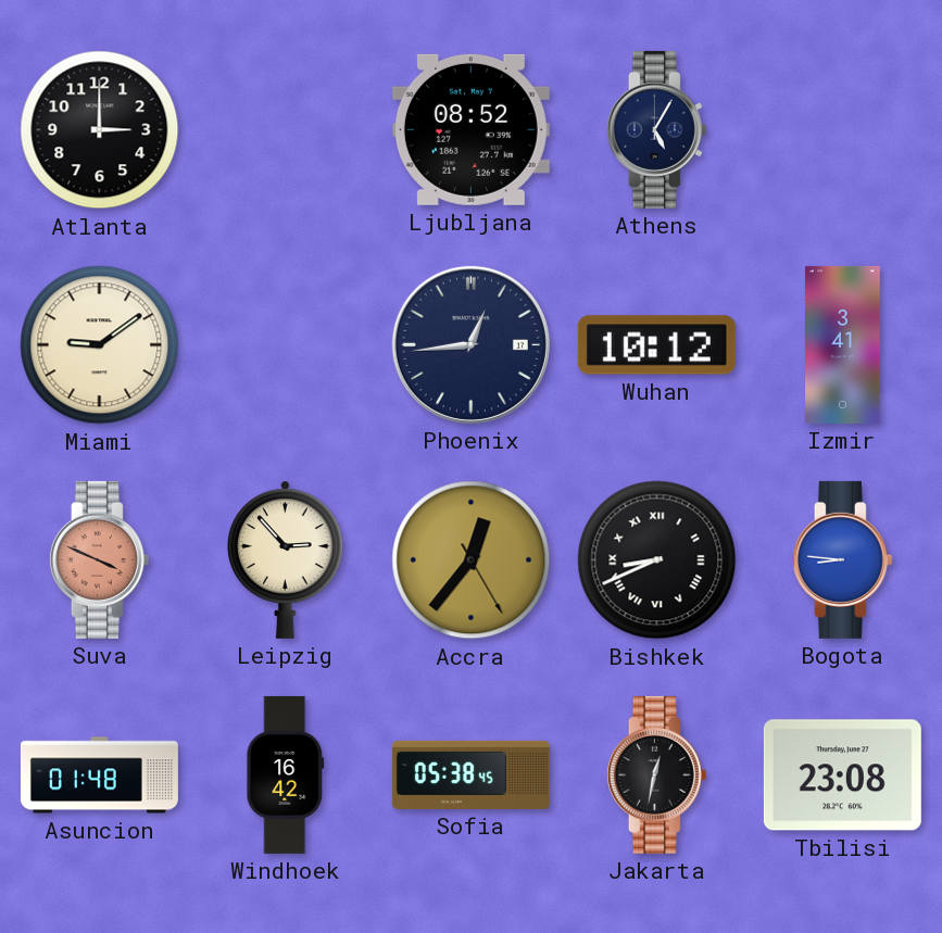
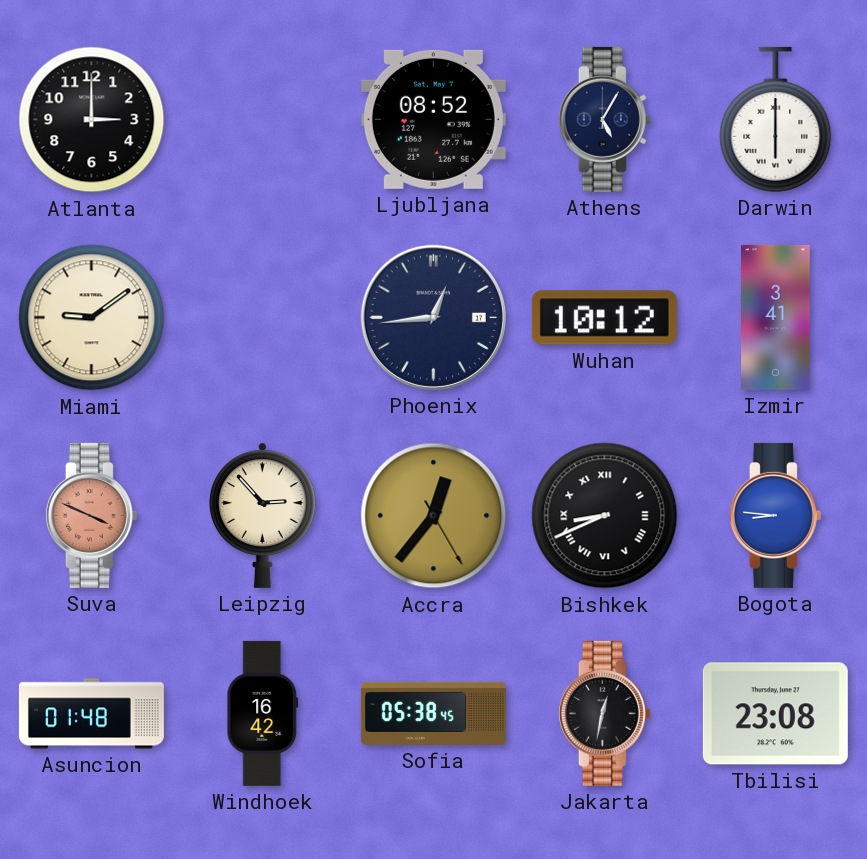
Darwin: none -> 6:00
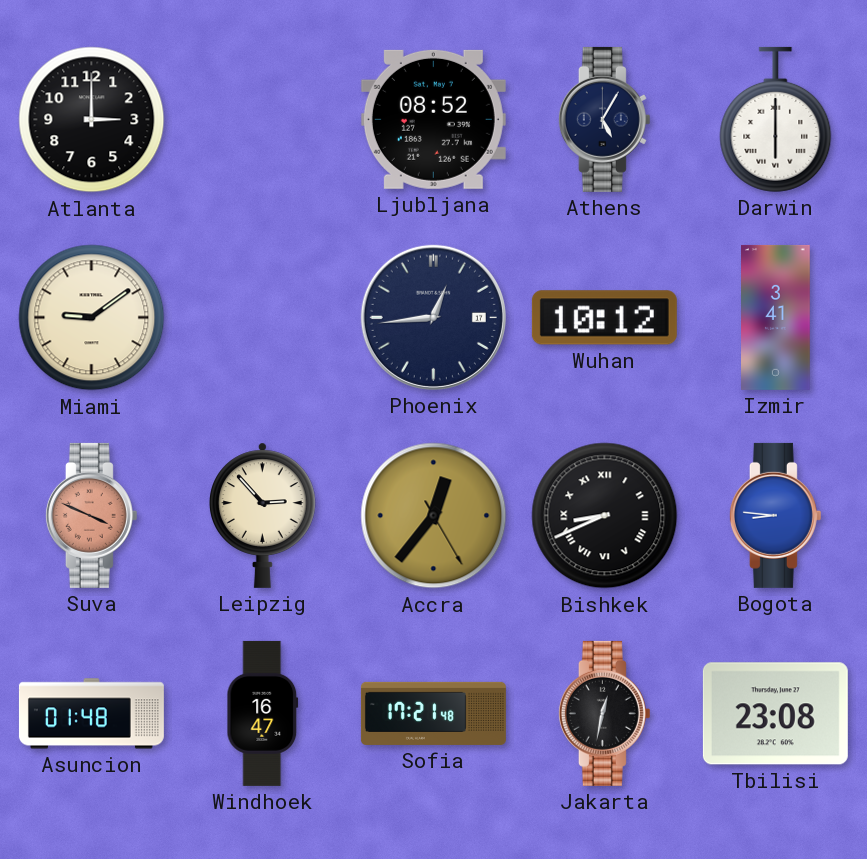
Windhoek: 16:42 -> 16:47
Sofia: 05:38 -> 17:21
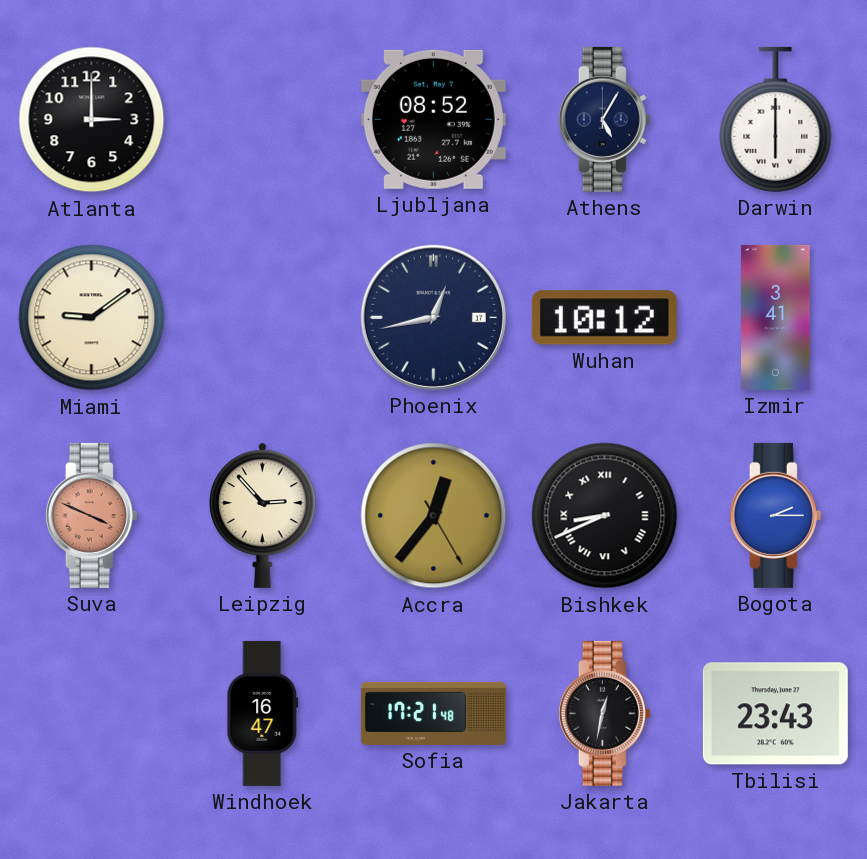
Phoenix: 12:44 -> 12:43
Bogota: 8:46 -> 2:15
Asuncion: 01:48 -> none
Tbilisi: 23:08 -> 23:43
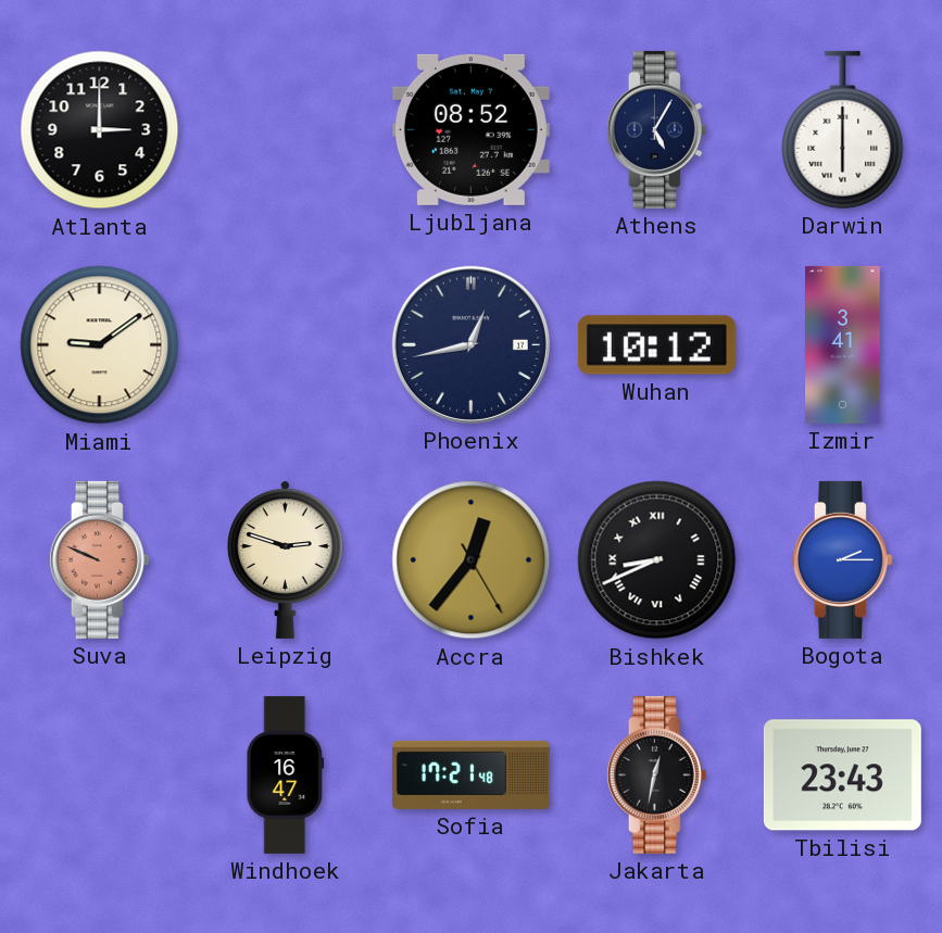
Suva: 3:49 -> 9:49
Leipzig: 2:53 -> 2:48
